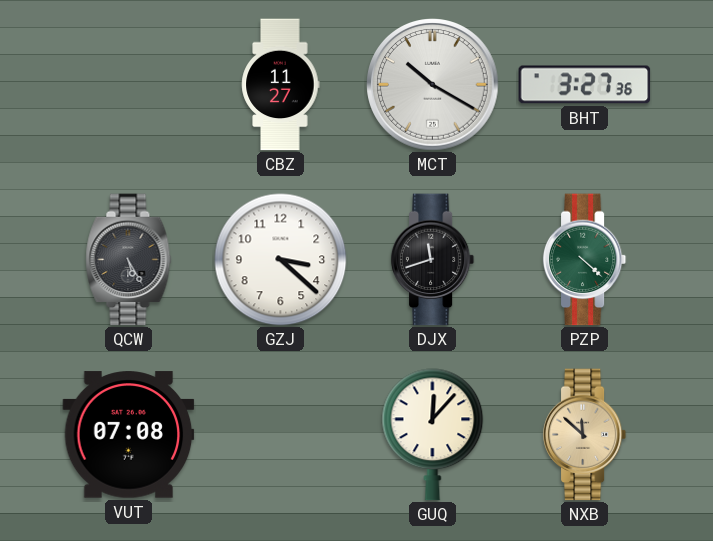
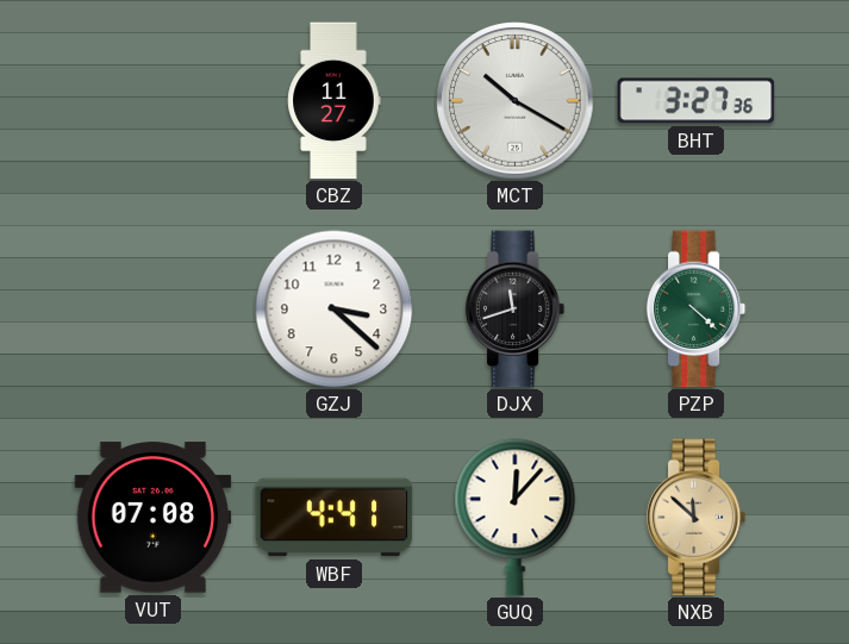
QCW: 5:25 -> none
WBF: none -> 4:41
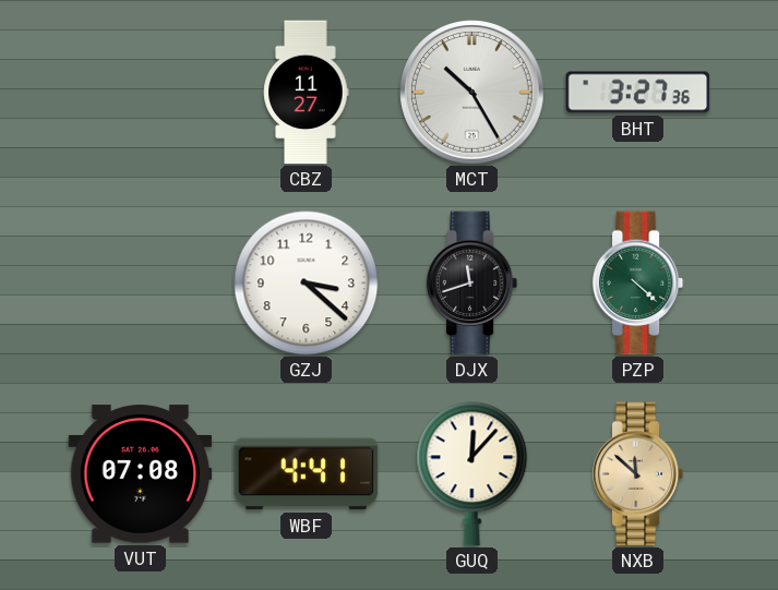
MCT: 10:20 -> 10:25
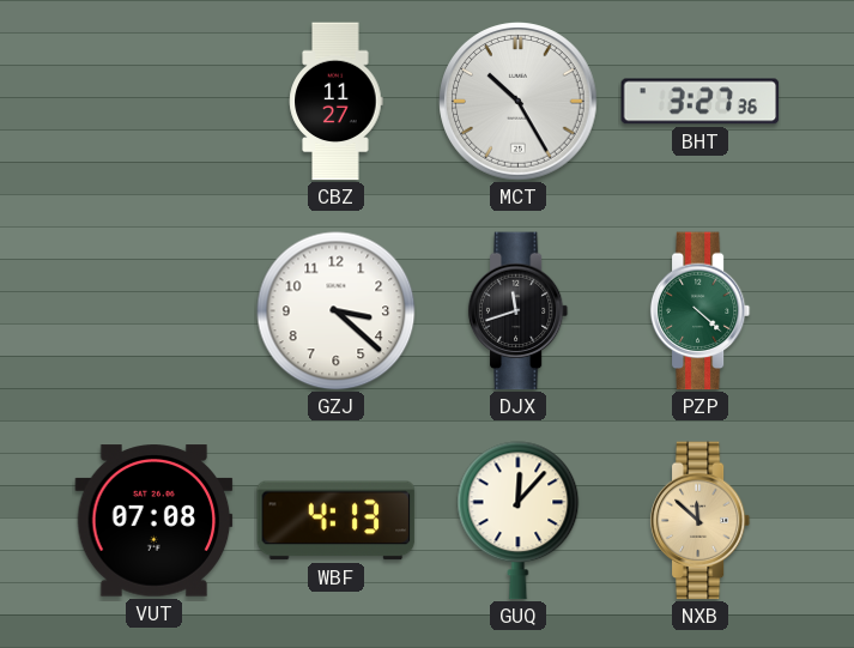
WBF: 4:41 -> 4:13
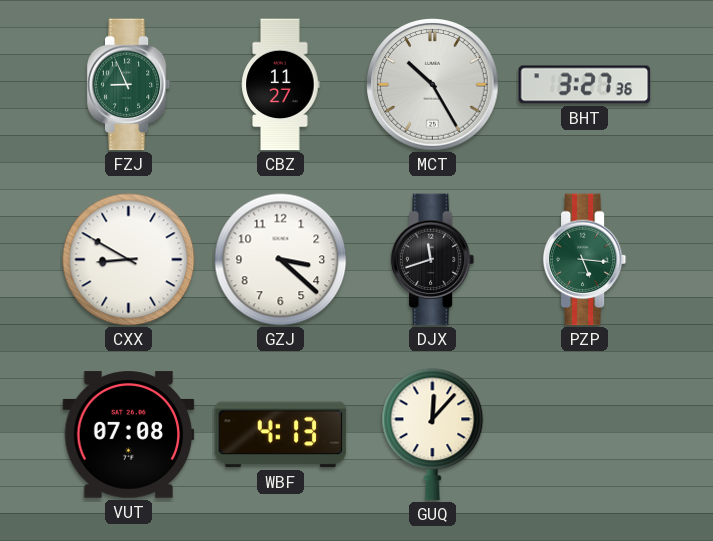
FZJ: none -> 8:56
CXX: none -> 8:50
PZP: 4:22 -> 5:16
NXB: 11:52 -> none
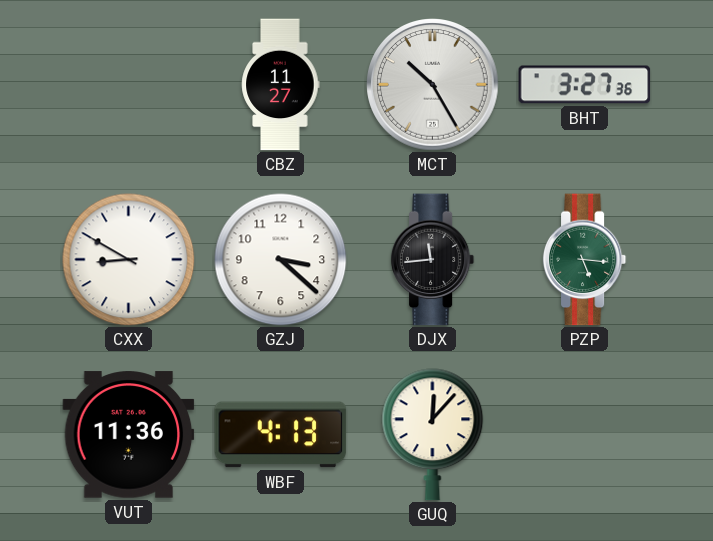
FZJ: 8:56 -> none
DJX: 11:42 -> 11:44
VUT: 07:08 -> 11:36
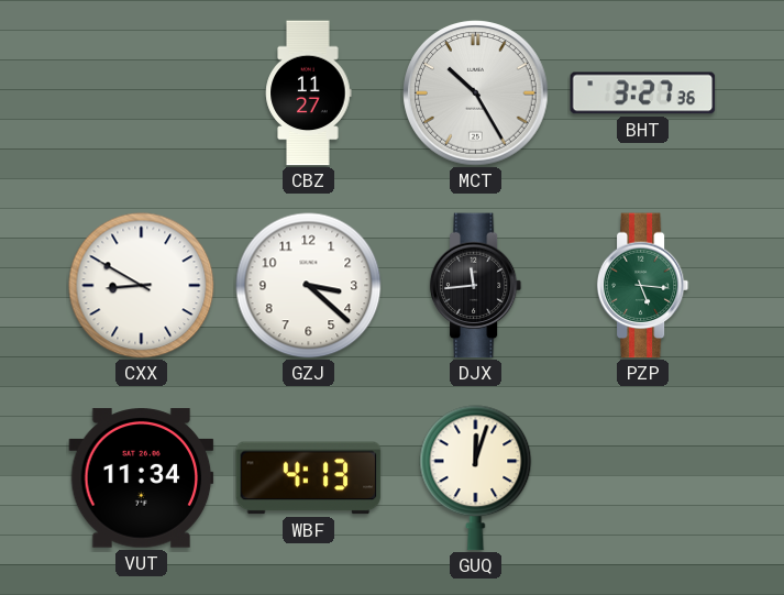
VUT: 11:36 -> 11:34
GUQ: 12:07 -> 12:03
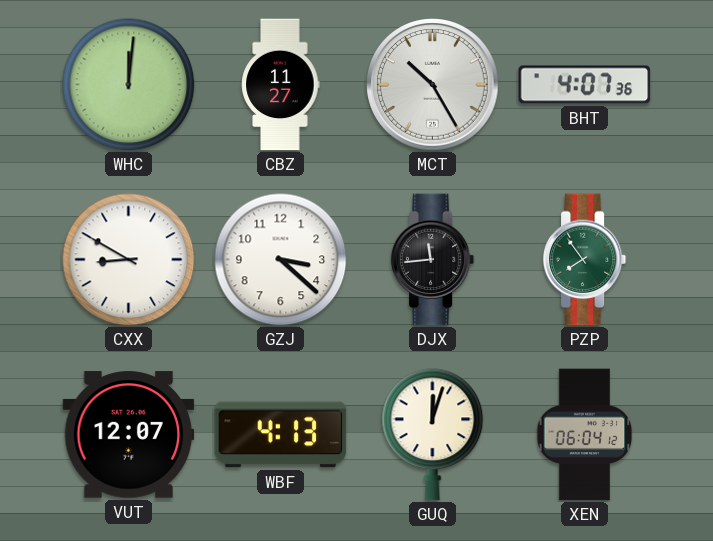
WHC: none -> 12:01
BHT: 3:27 -> 4:07
PZP: 5:16 -> 7:54
VUT: 11:34 -> 12:07
XEN: none -> 06:04
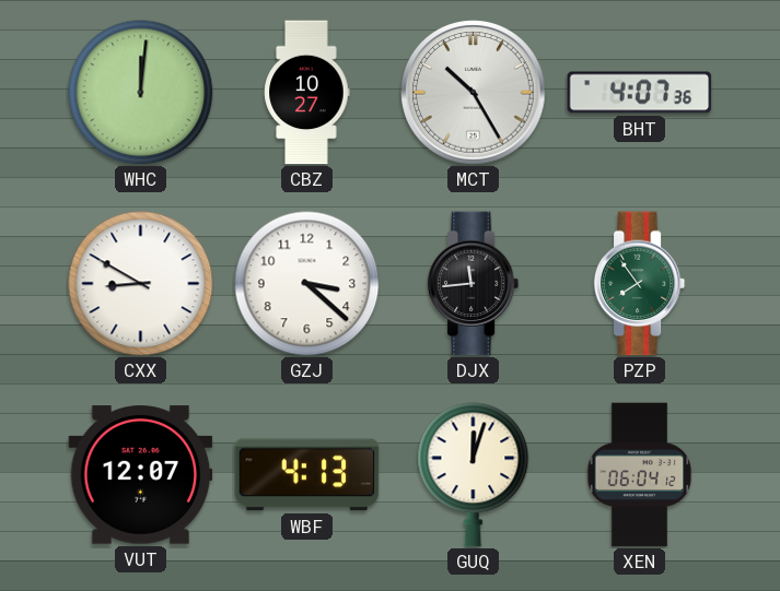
CBZ: 11:27 -> 10:27
